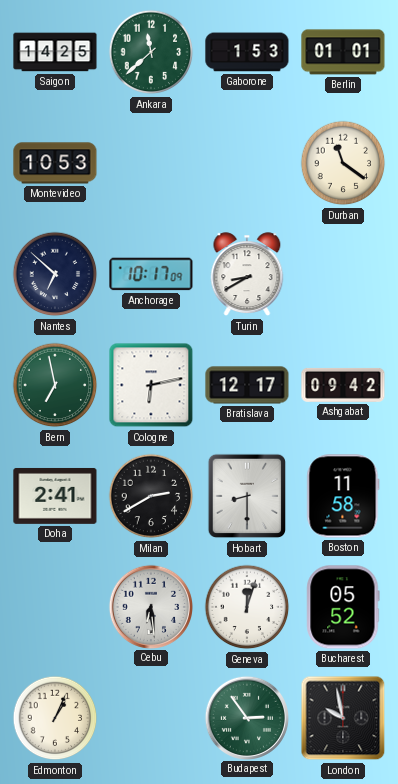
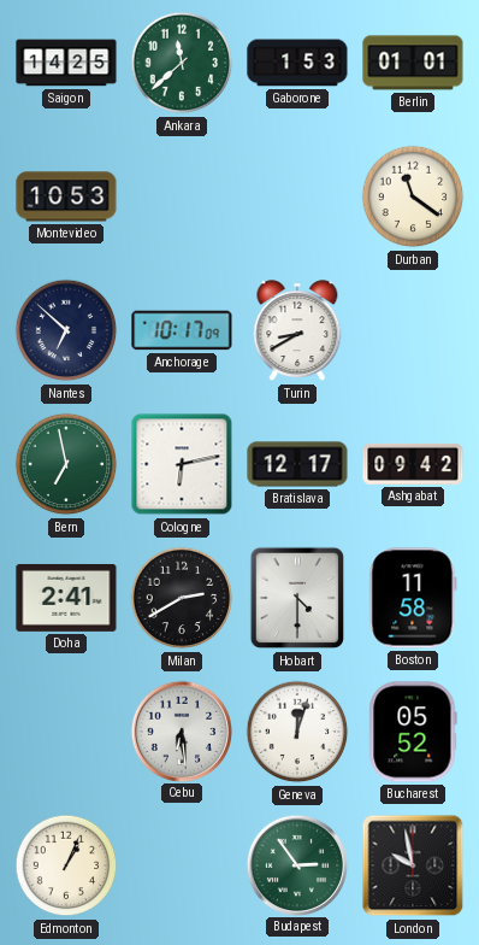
Hobart: 8:30 -> 4:30
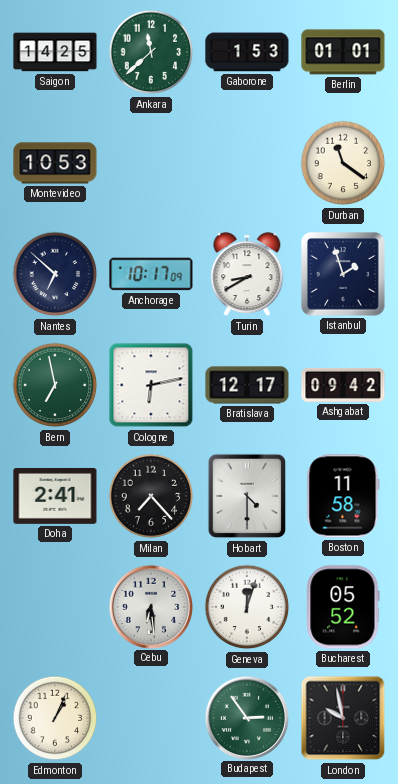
Istanbul: none -> 1:57
Milan: 2:40 -> 7:23
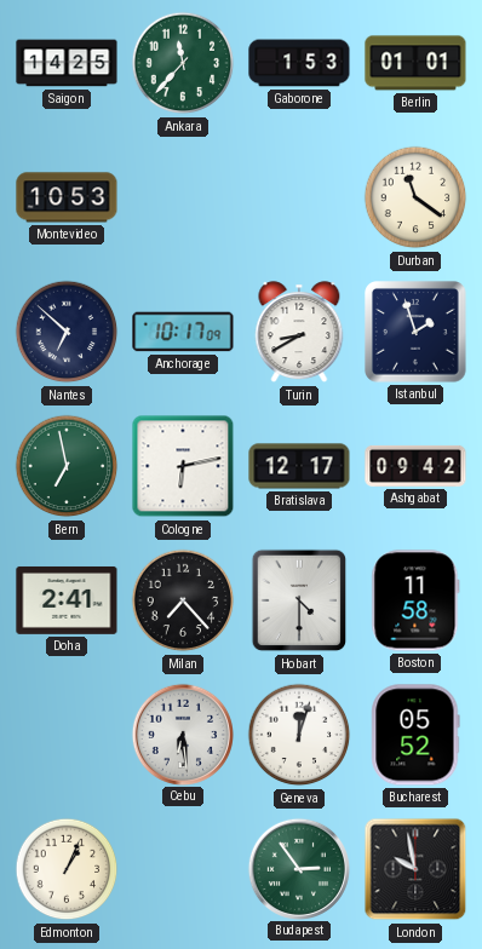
Ankara: 11:38 -> 11:37
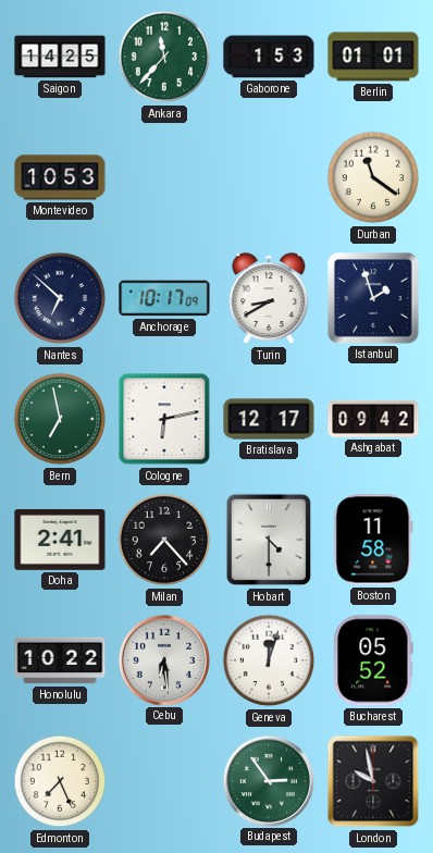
Honolulu: none -> 10:22
Edmonton: 1:04 -> 7:26
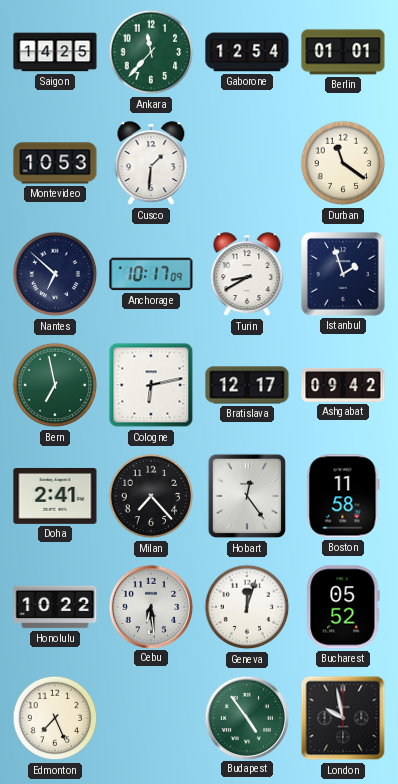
Gaborone: 1:53 -> 12:54
Cusco: none -> 1:31
Hobart: 4:30 -> 12:24
Budapest: 2:54 -> 4:54
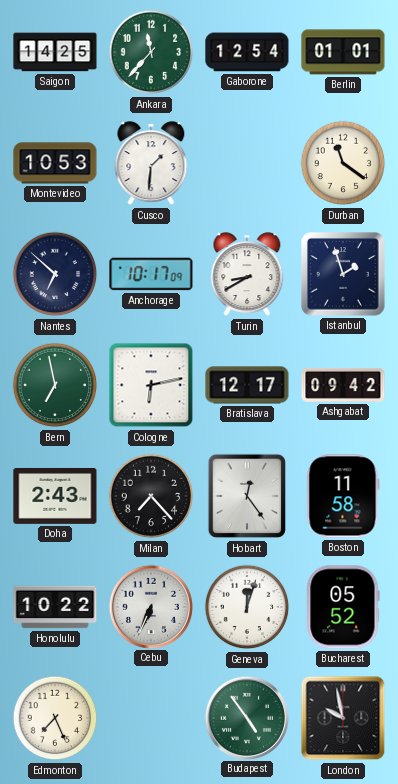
Doha: 2:41 -> 2:43
Cebu: 6:29 -> 6:34
